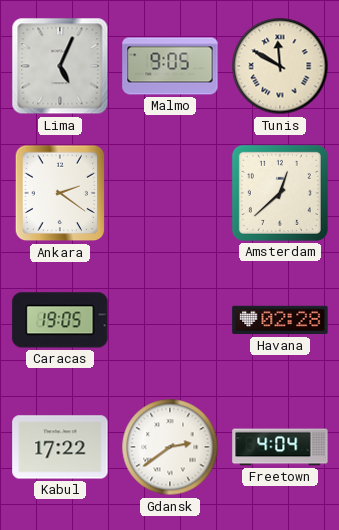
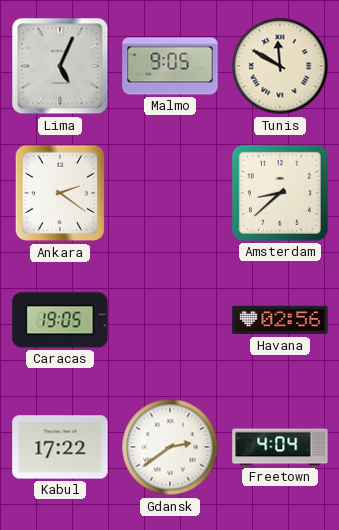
Amsterdam: 12:38 -> 8:38
Havana: 02:28 -> 02:56
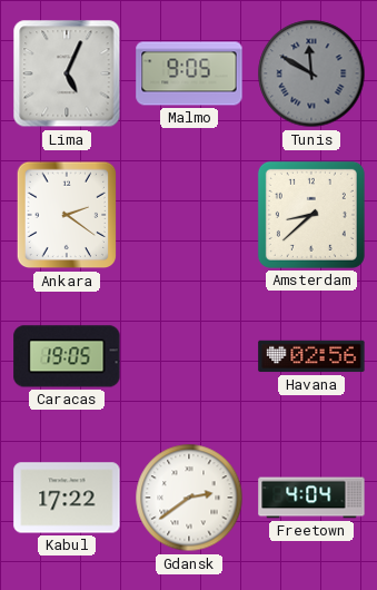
Tunis dial: cream -> grey
